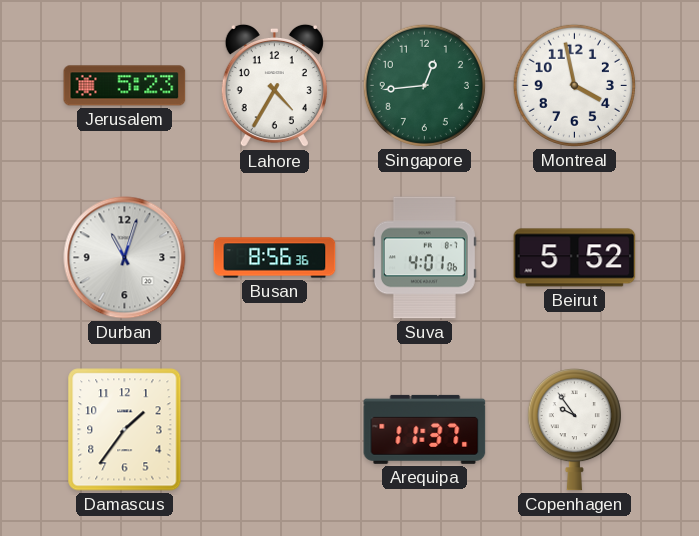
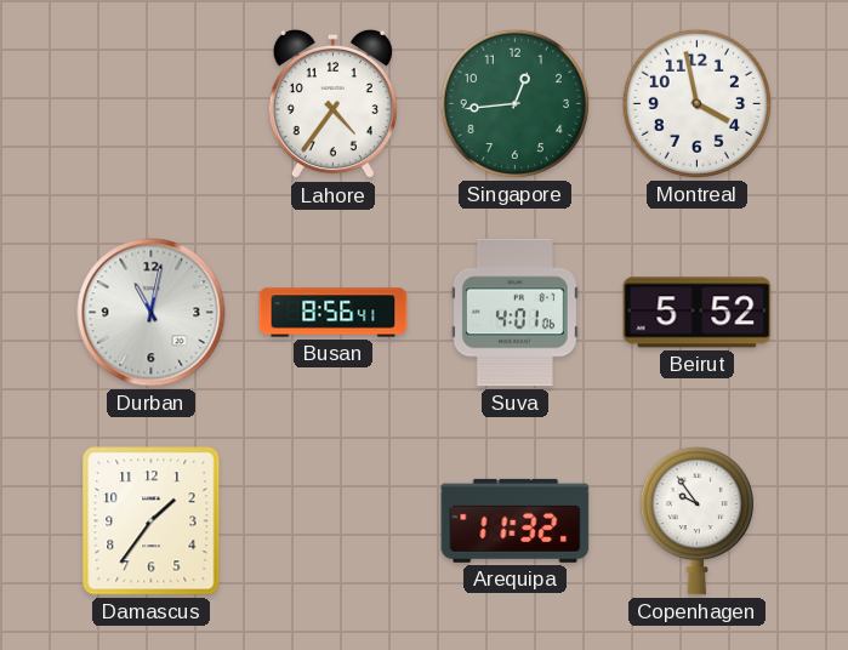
Jerusalem: 5:23 -> none
Lahore: 4:35 -> 4:36
Durban: 11:03 -> 11:02
Busan: 8:56:36 -> 8:56:41
Arequipa: 11:37 -> 11:32
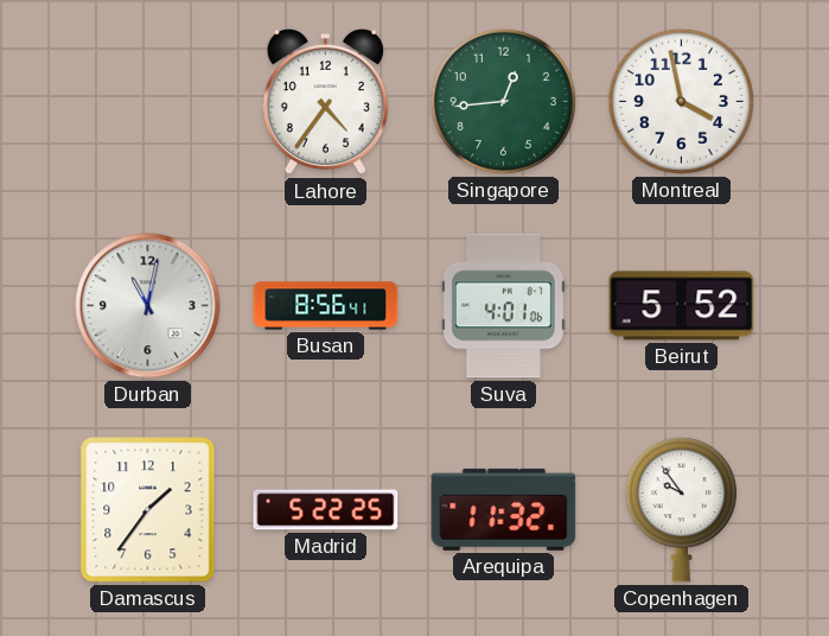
Madrid: none -> 5:22
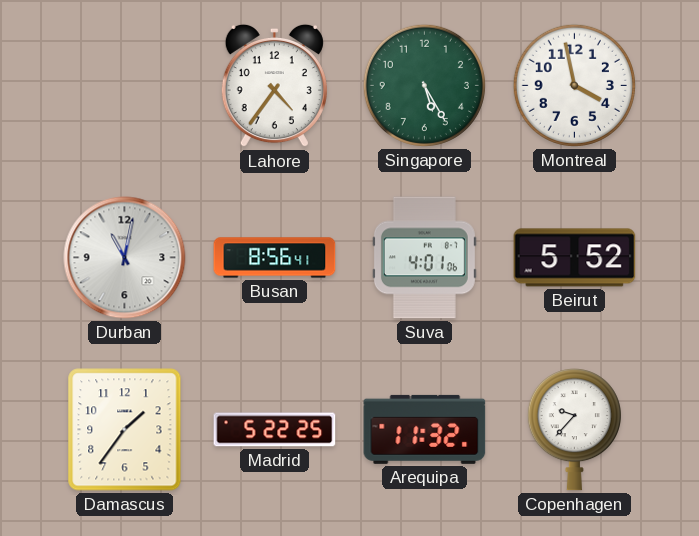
Singapore: 12:44 -> 5:25
Copenhagen: 9:54 -> 9:37
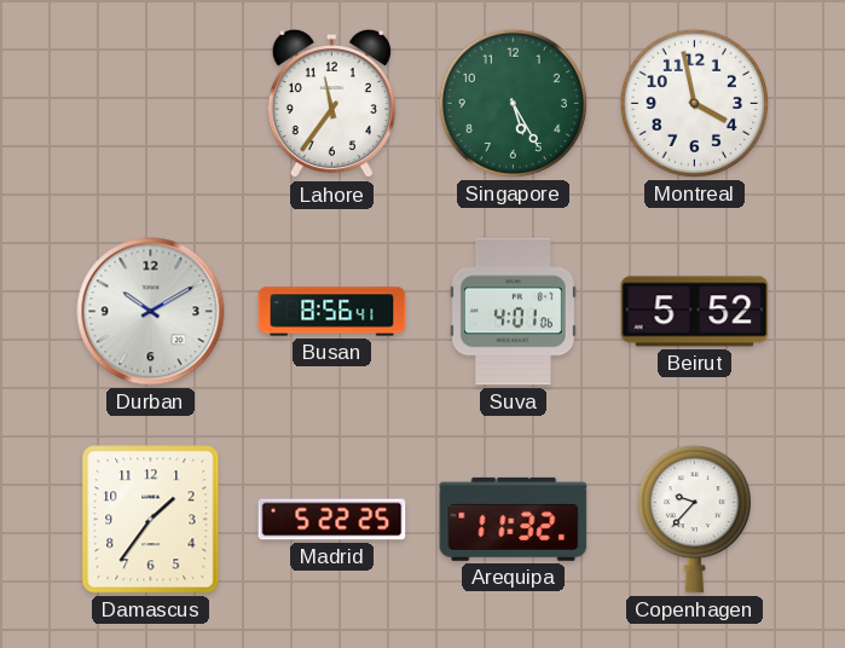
Lahore: 4:36 -> 11:36
Durban: 11:02 -> 10:10
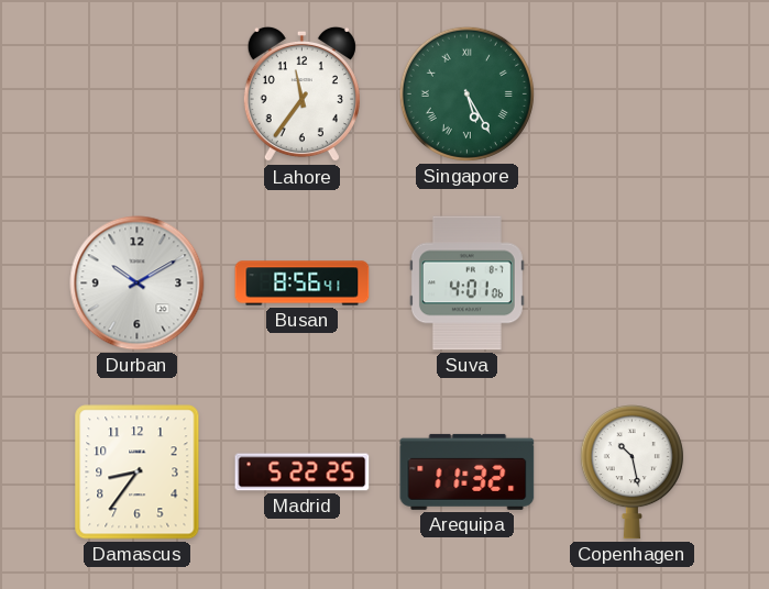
Singapore numerals: Arabic -> Roman
Montreal: 3:58 -> none
Beirut: 5:52 -> none
Damascus: 1:36 -> 8:36
Copenhagen: 9:37 -> 10:28
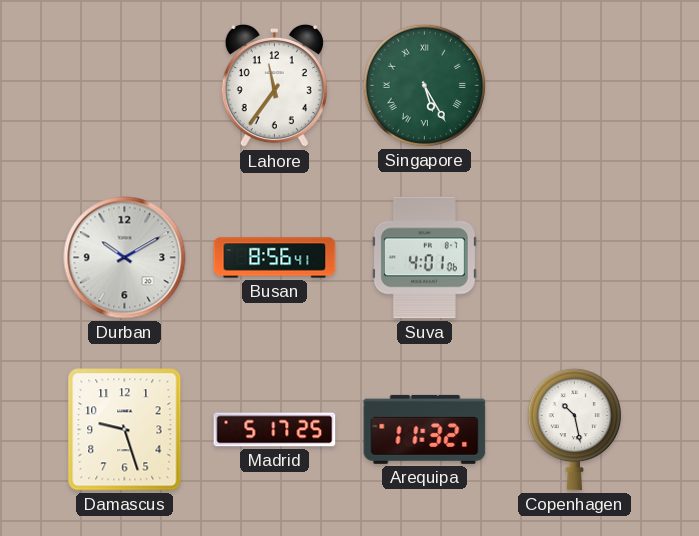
Damascus: 8:36 -> 9:27
Madrid: 5:22 -> 5:17
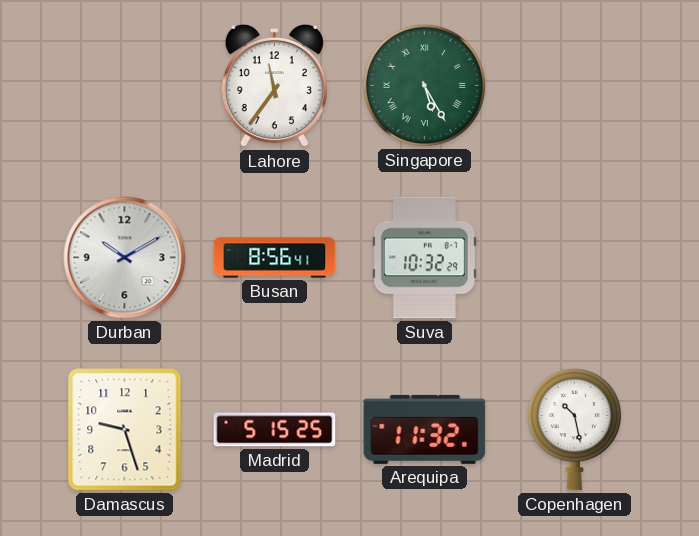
Suva: 4:01 -> 10:32
Madrid: 5:17 -> 5:15
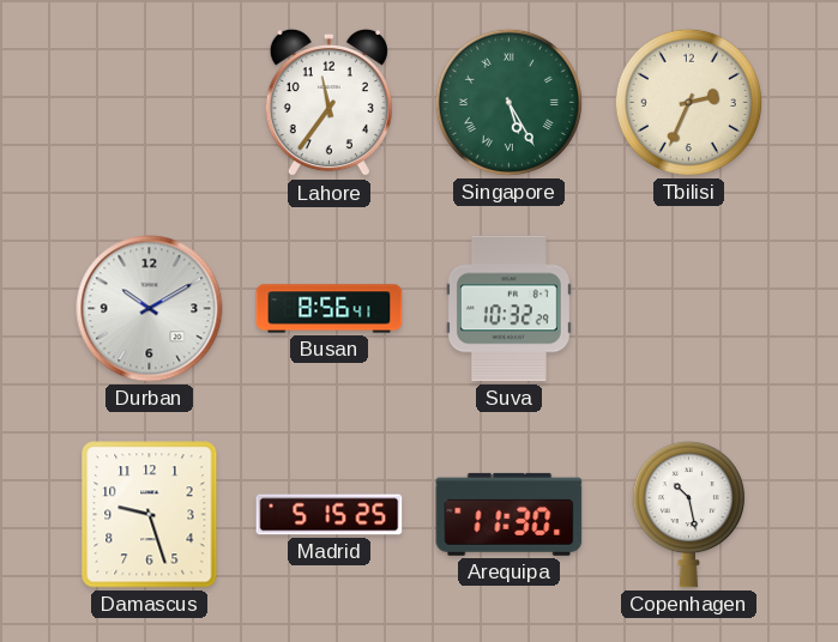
Tbilisi: none -> 2:34
Arequipa: 11:32 -> 11:30
